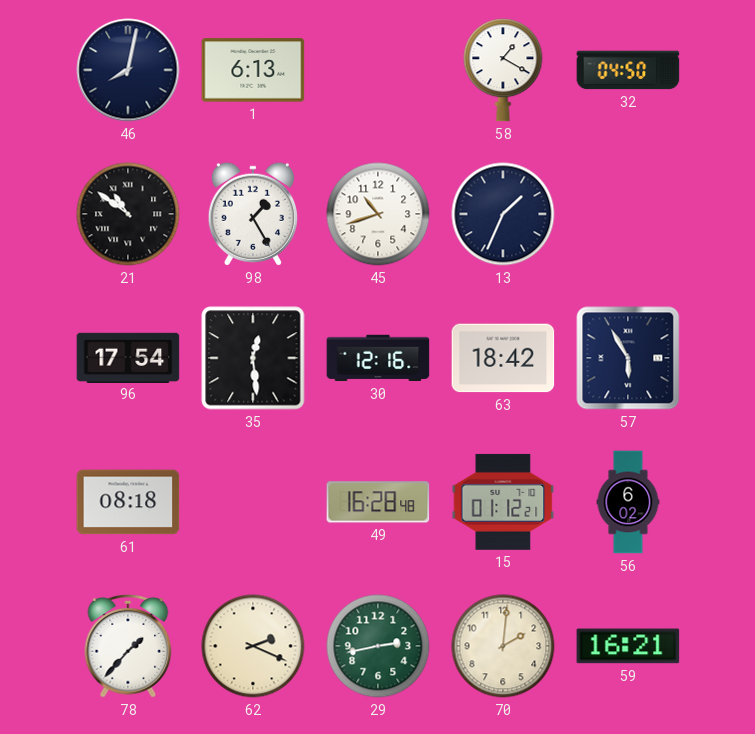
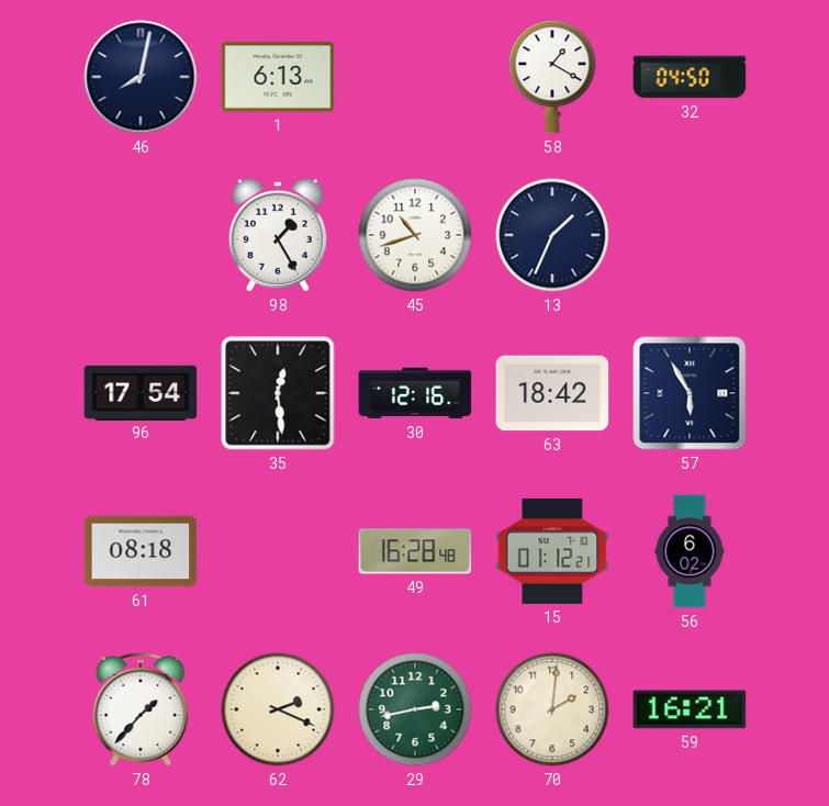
21: 10:51 -> none
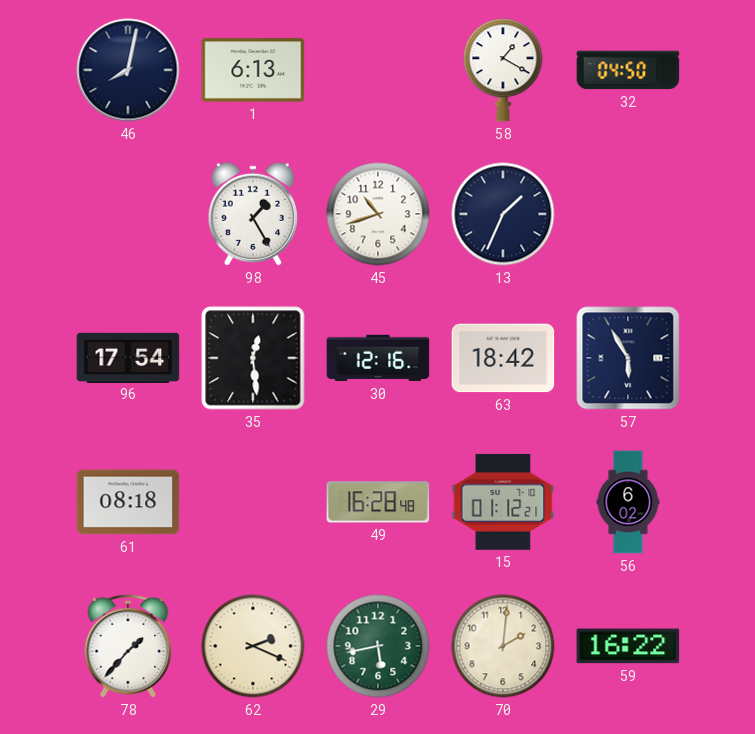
29: 2:43 -> 5:43
59: 16:21 -> 16:22
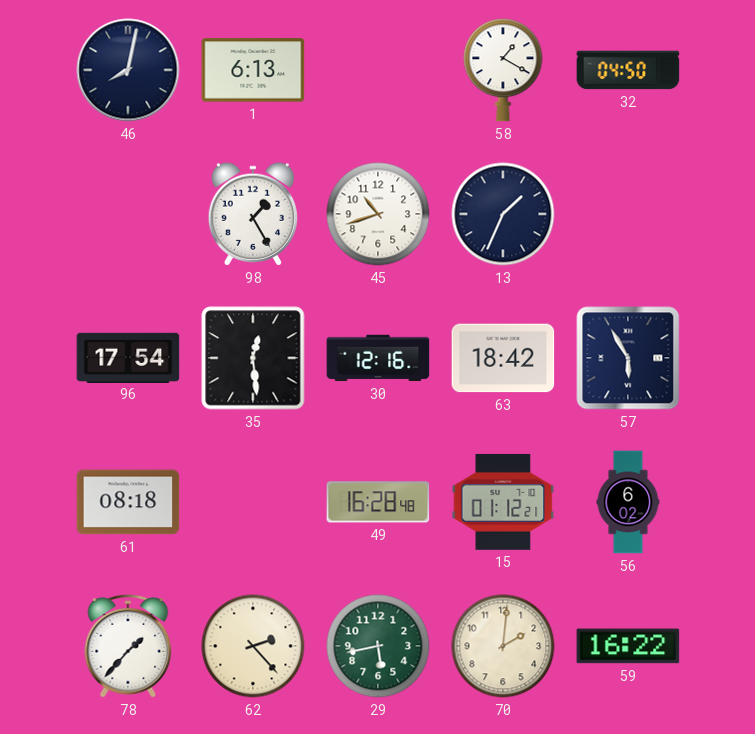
62: 2:19 -> 2:23
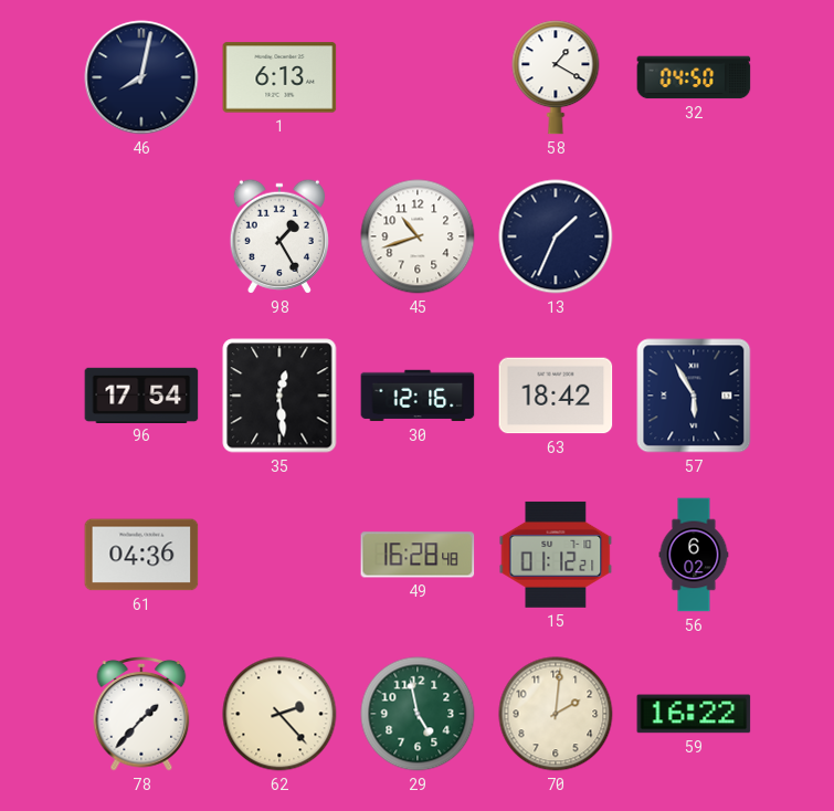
61: 08:18 -> 04:36
29: 5:43 -> 4:58
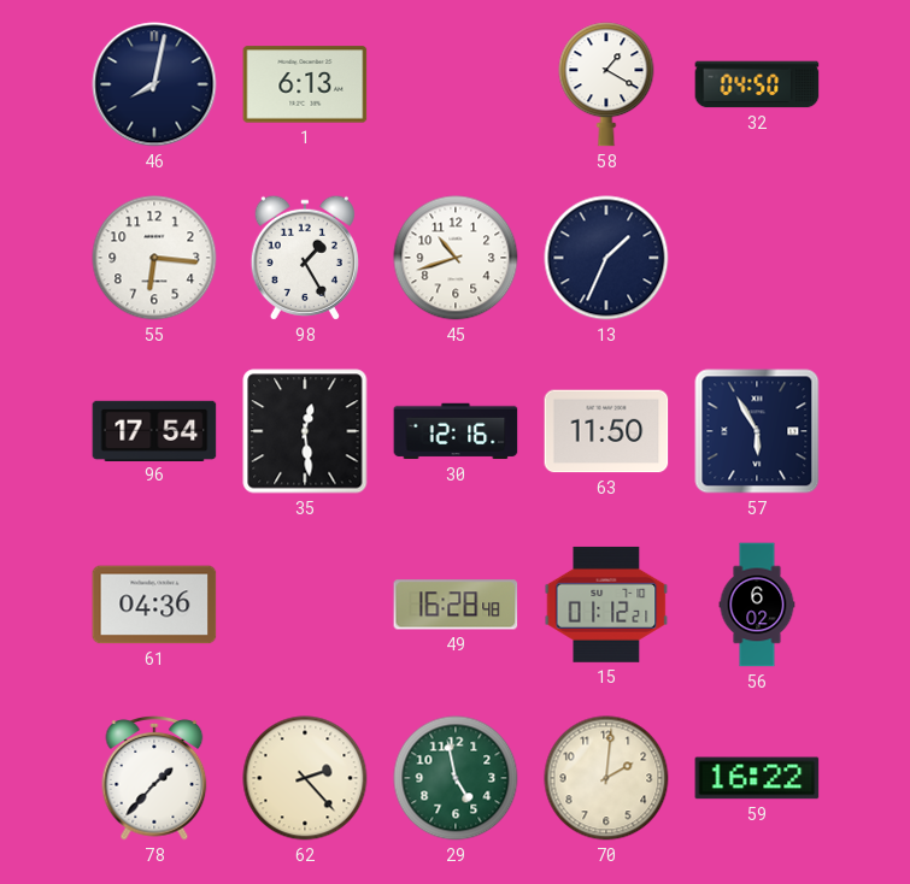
55: none -> 6:16
63: 18:42 -> 11:50
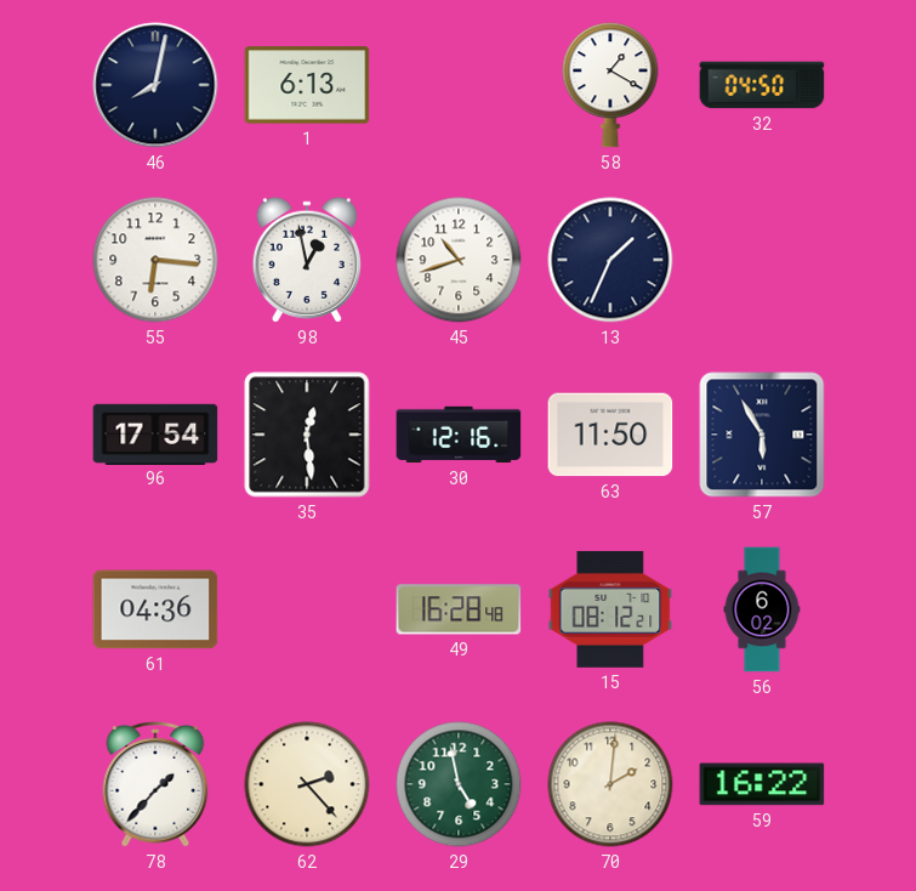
98: 1:25 -> 12:58
15: 01:12 -> 08:12
